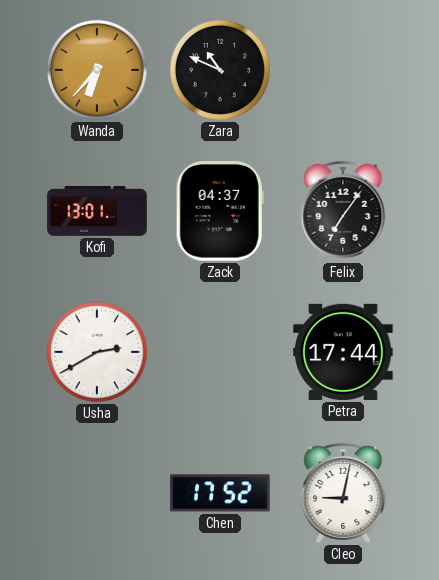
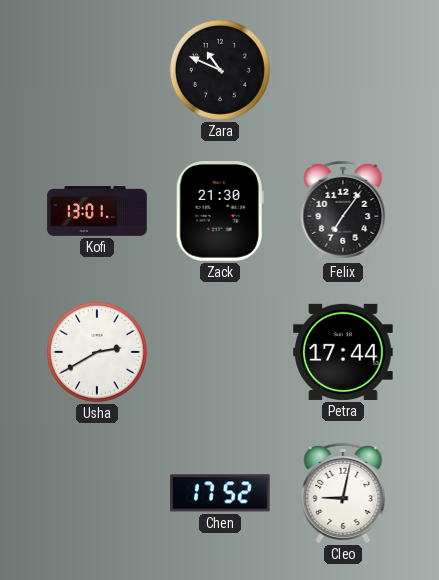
Wanda: 6:37 -> none
Zack: 04:37 -> 21:30
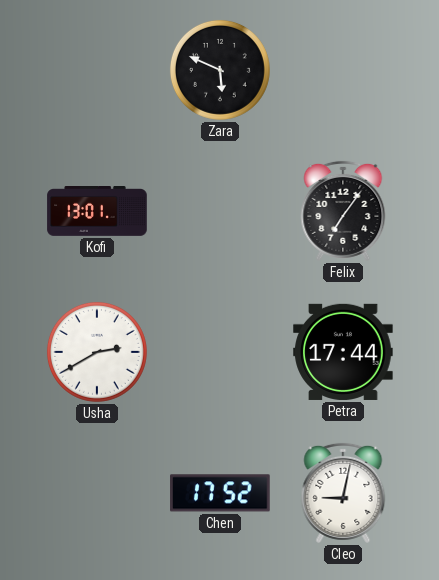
Zara: 10:49 -> 5:49
Zack: 21:30 -> none
